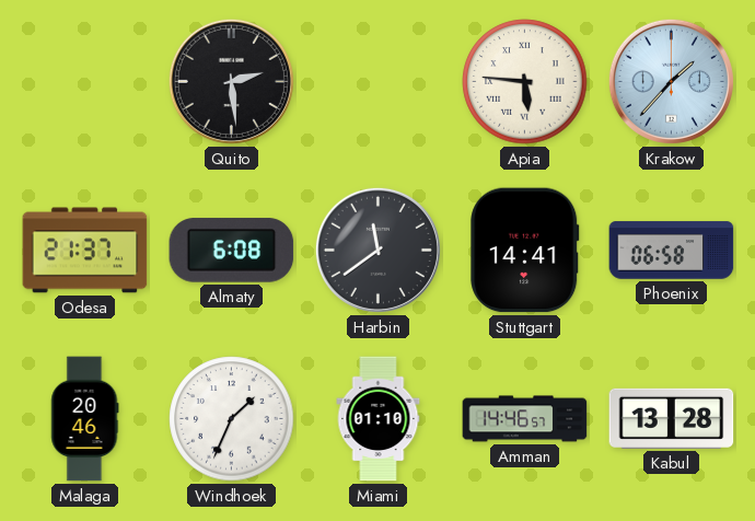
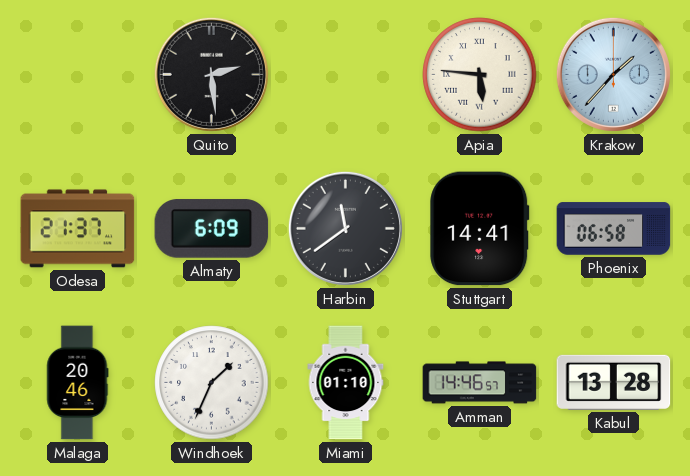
Almaty: 6:08 -> 6:09
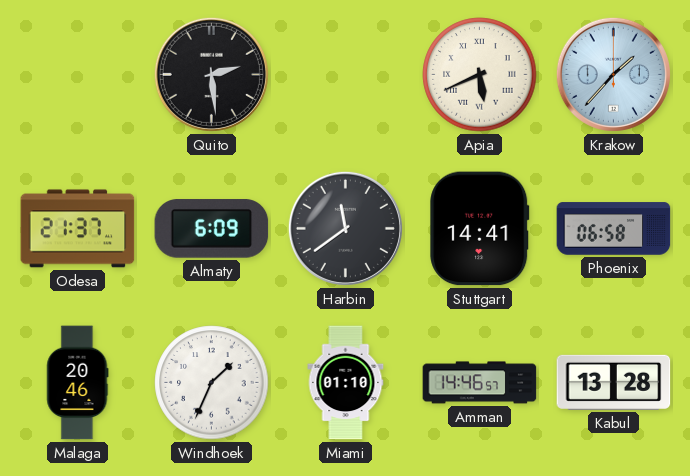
Apia: 5:46 -> 5:41
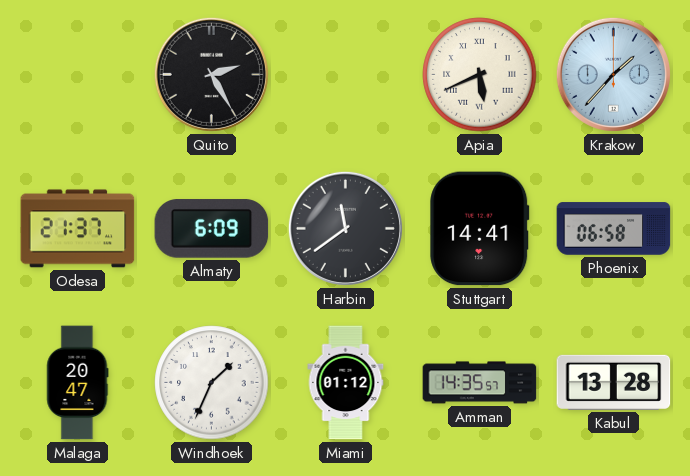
Quito: 2:29 -> 2:25
Malaga: 20:46 -> 20:47
Miami: 01:10 -> 01:12
Amman: 14:46 -> 14:35
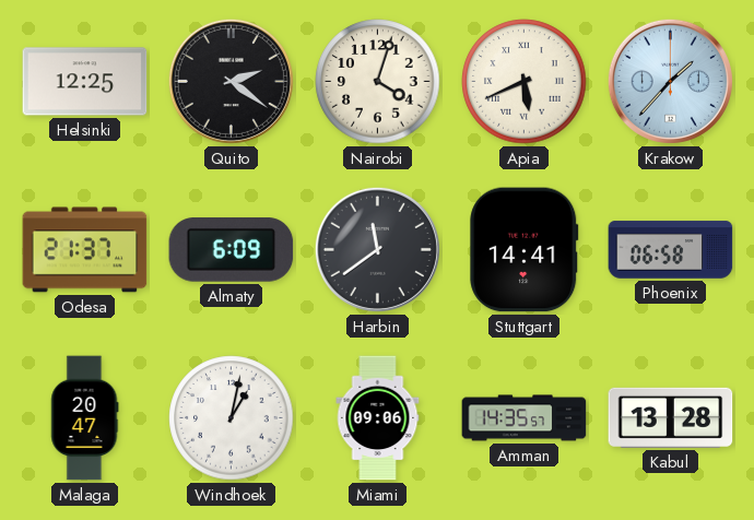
Helsinki: none -> 12:25
Quito: 2:25 -> 2:21
Nairobi: none -> 4:03
Windhoek: 1:34 -> 1:02
Miami: 01:12 -> 09:06
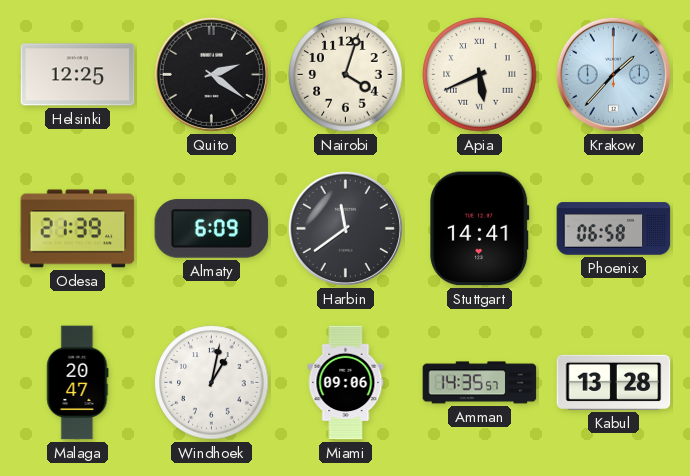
Odesa: 21:37 -> 21:39
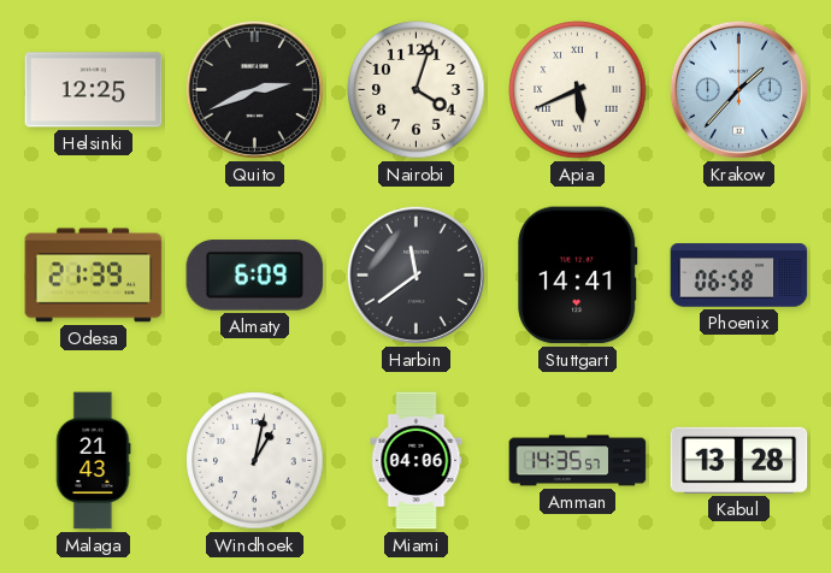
Quito: 2:21 -> 2:41
Malaga: 20:47 -> 21:43
Miami: 09:06 -> 04:06
